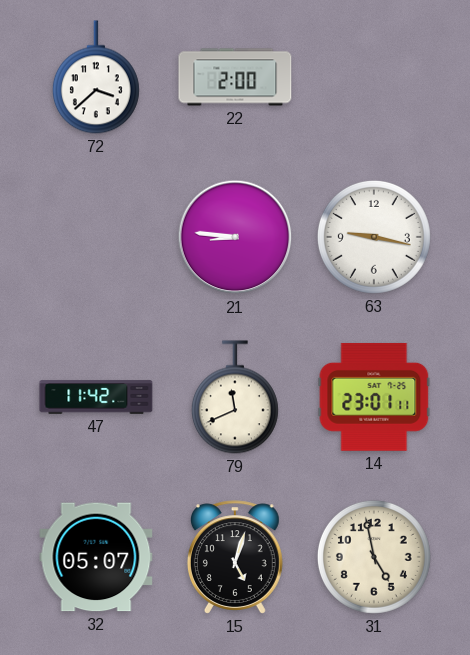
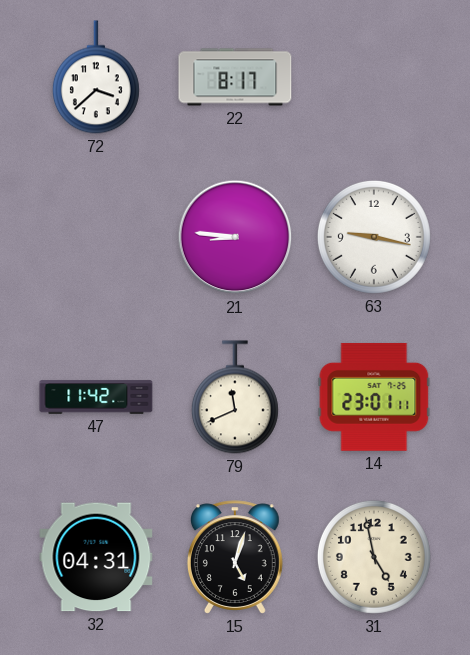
22: 2:00 -> 8:17
32: 05:07 -> 04:31
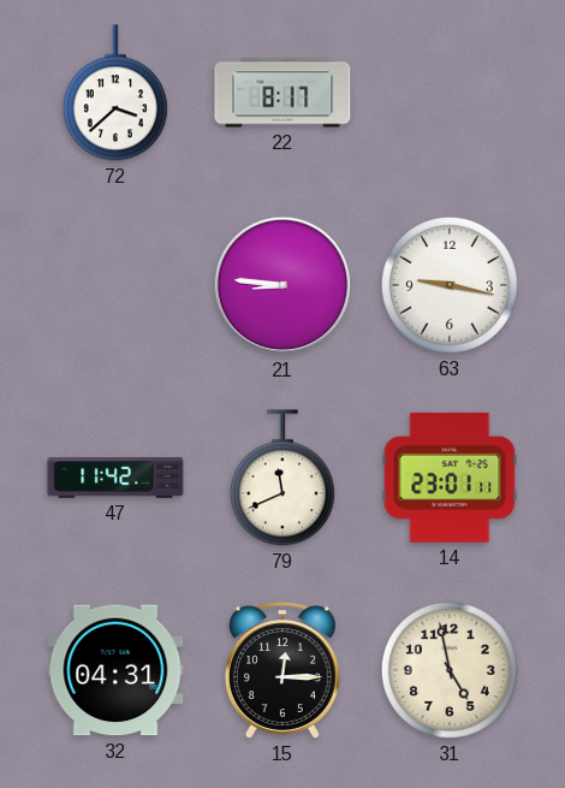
15: 5:03 -> 12:15
